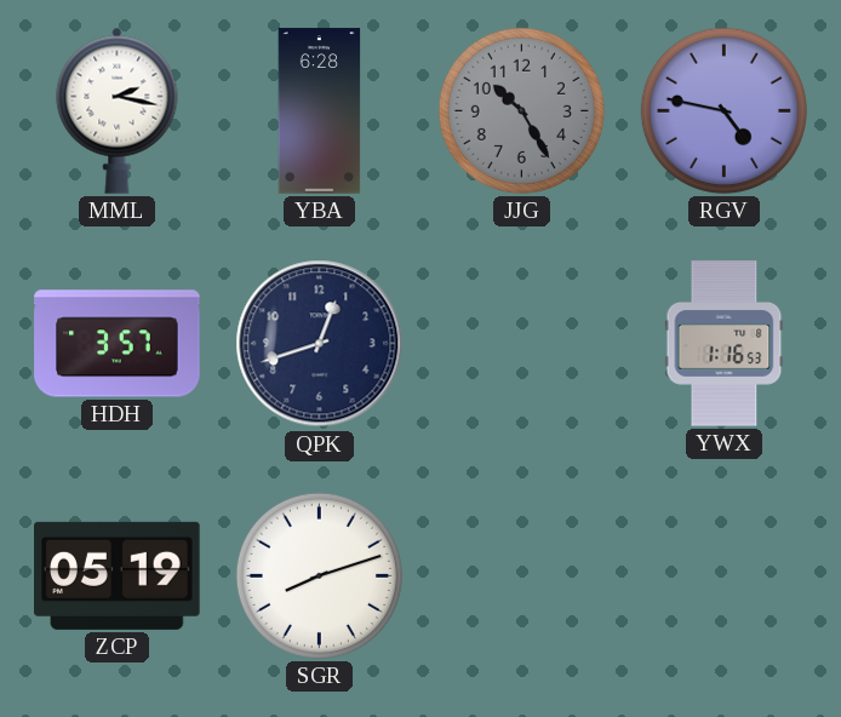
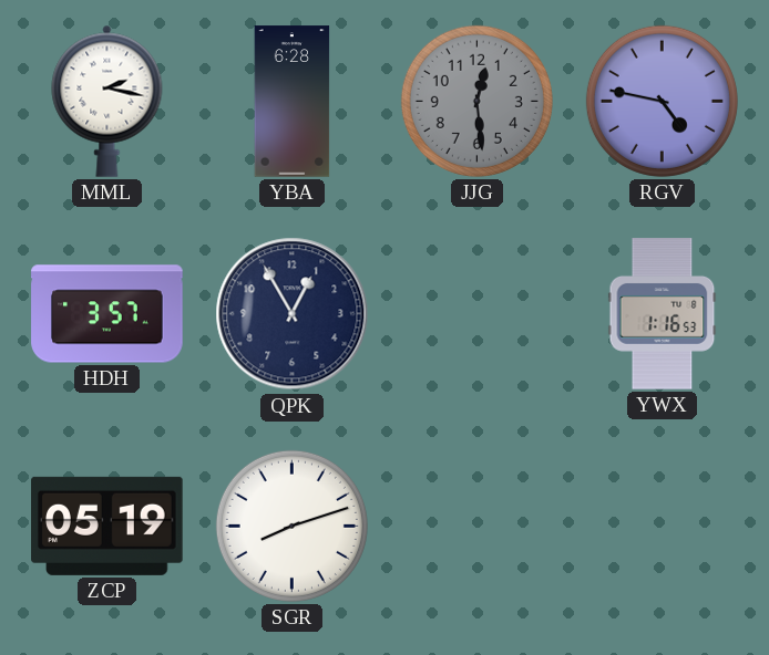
JJG: 10:25 -> 12:29
QPK: 12:42 -> 12:55
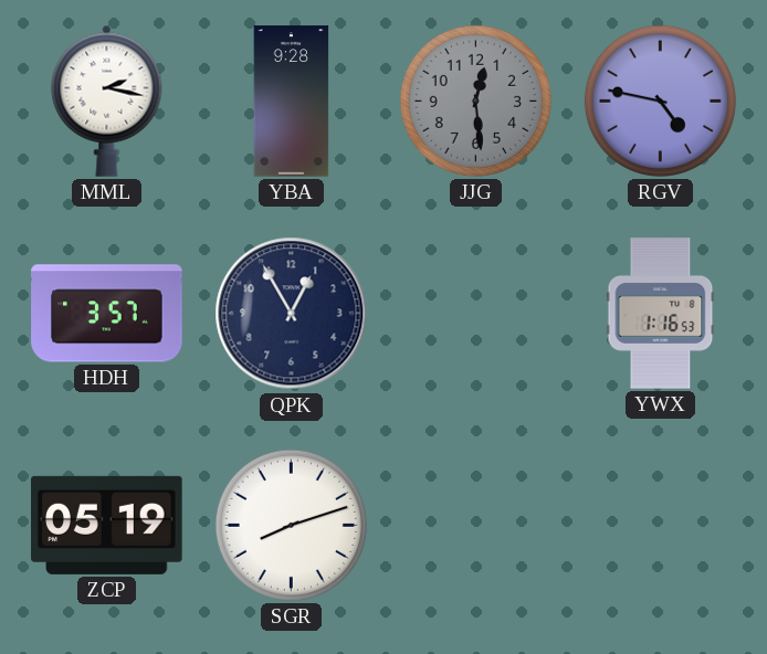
YBA: 6:28 -> 9:28
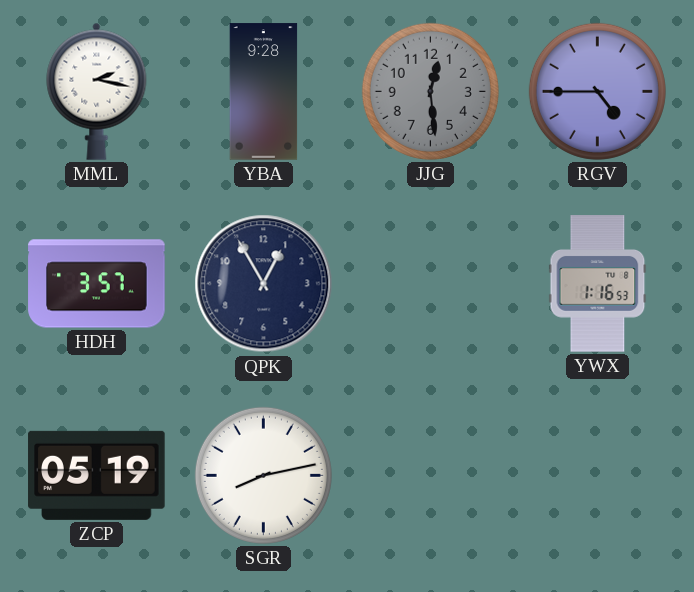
RGV: 4:47 -> 4:45
SGR: 8:12 -> 8:13
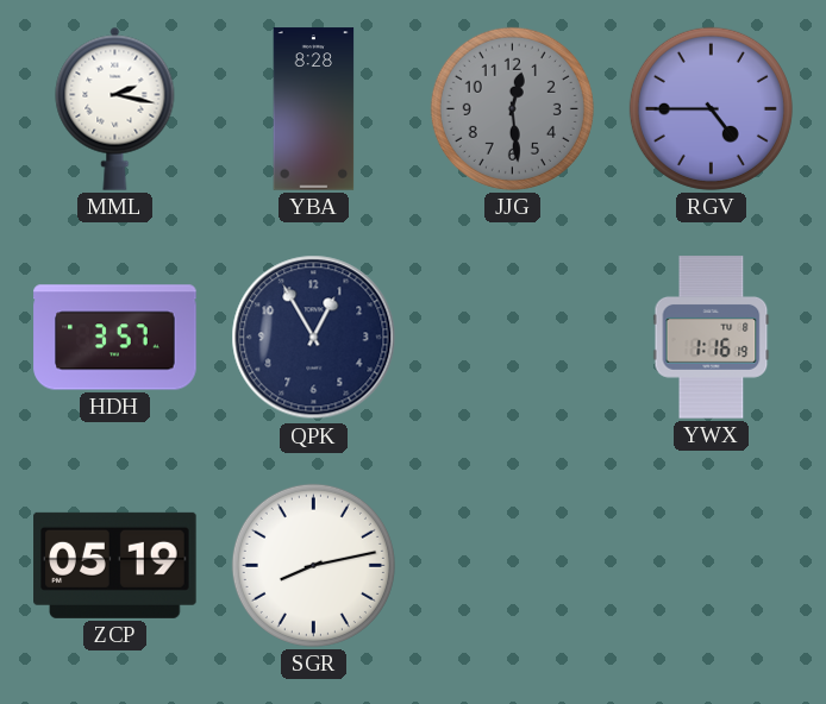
YBA: 9:28 -> 8:28
YWX: 1:16:53 -> 1:16:19
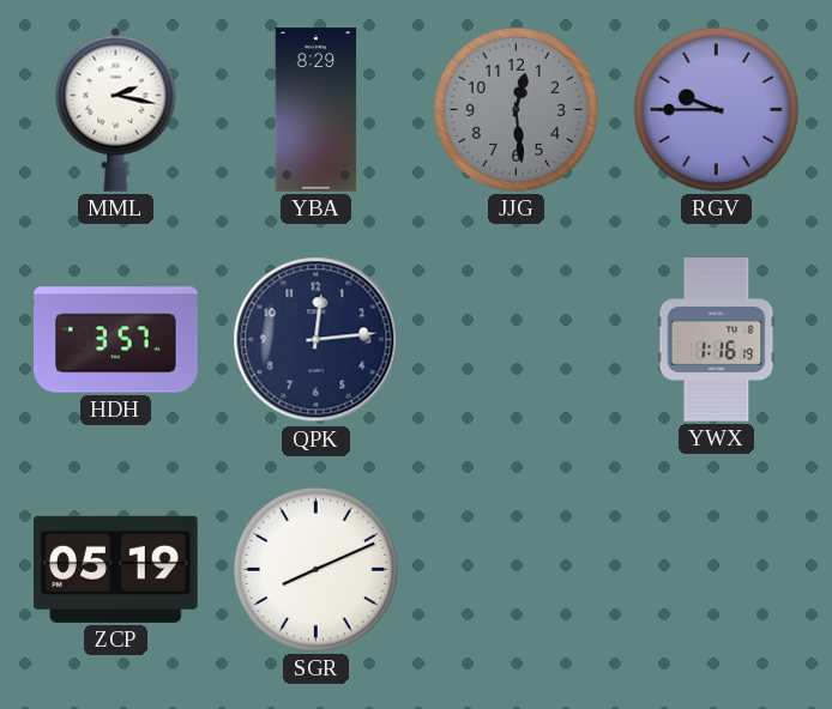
YBA: 8:28 -> 8:29
RGV: 4:45 -> 9:45
QPK: 12:55 -> 12:14
SGR: 8:13 -> 8:11
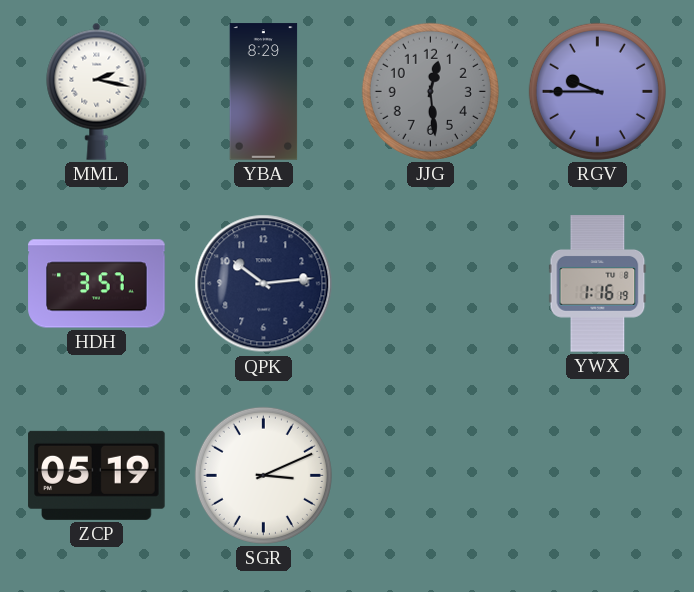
QPK: 12:14 -> 10:14
SGR: 8:11 -> 3:11
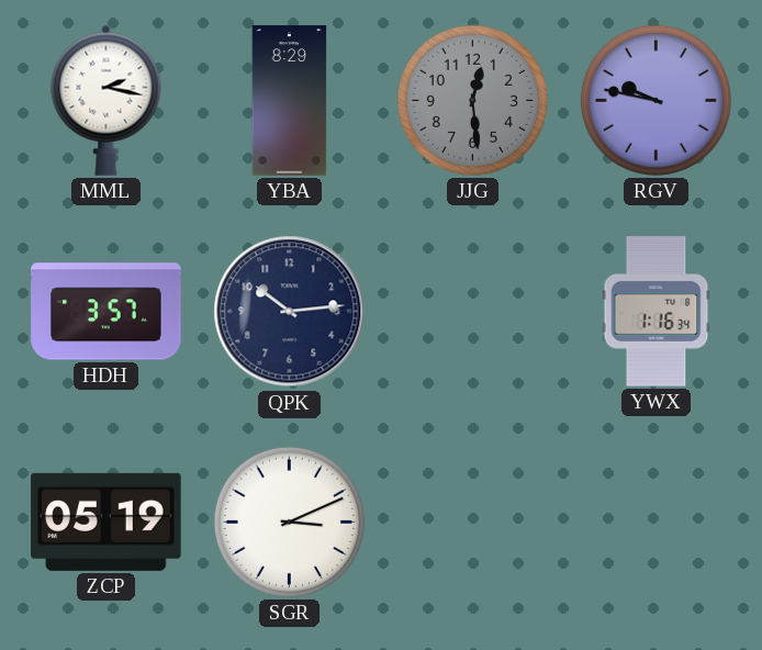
RGV: 9:45 -> 9:47
YWX: 1:16:19 -> 1:16:34
